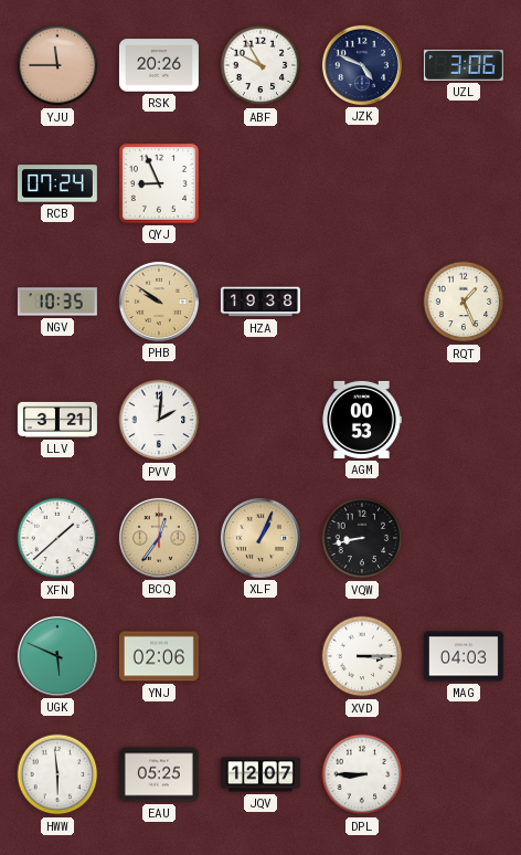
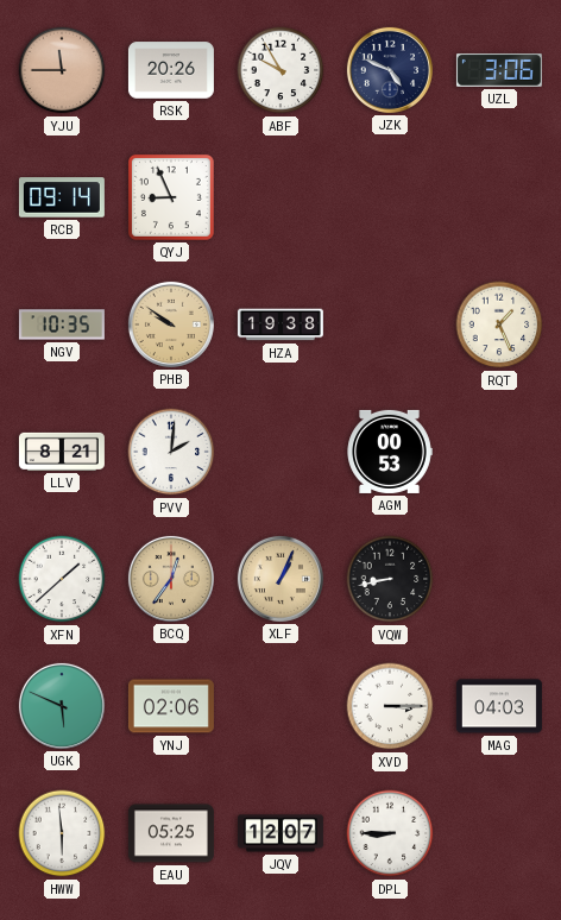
RCB: 07:24 -> 09:14
LLV: 3:21 -> 8:21
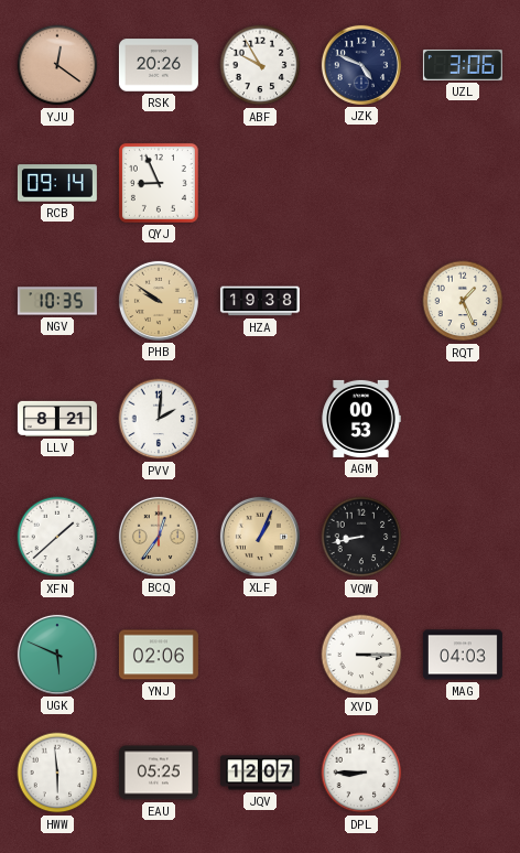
YJU: 11:45 -> 12:21
